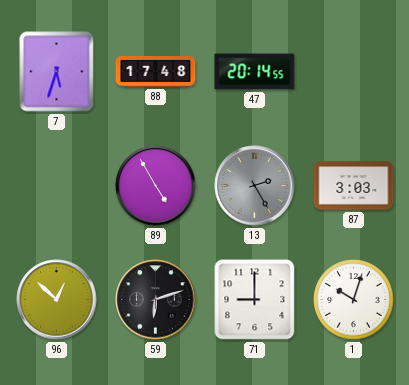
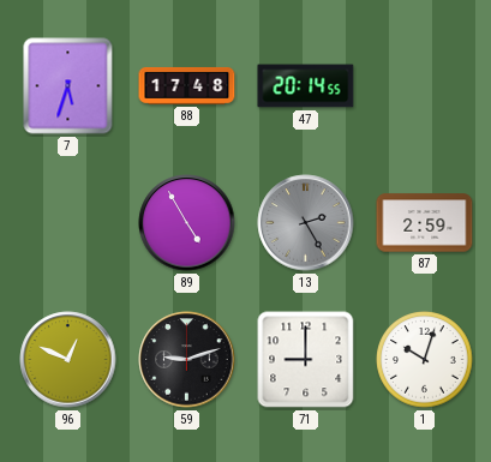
87: 3:03 -> 2:59
96: 12:52 -> 12:49
59: 6:12 -> 9:12
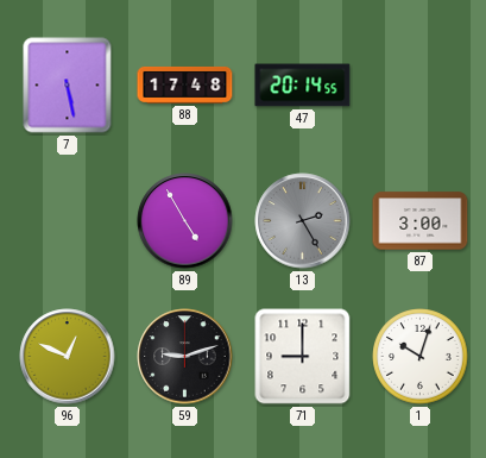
7: 5:33 -> 5:28
87: 2:59 -> 3:00
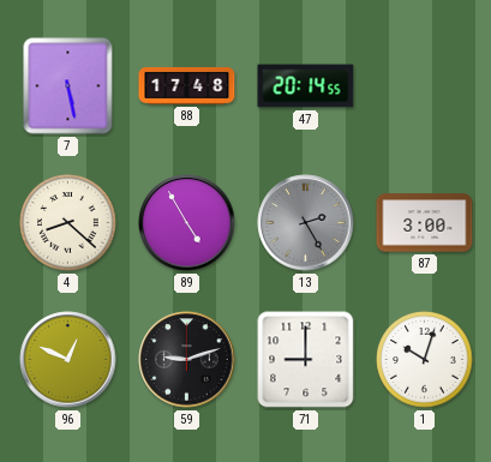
4: none -> 8:22
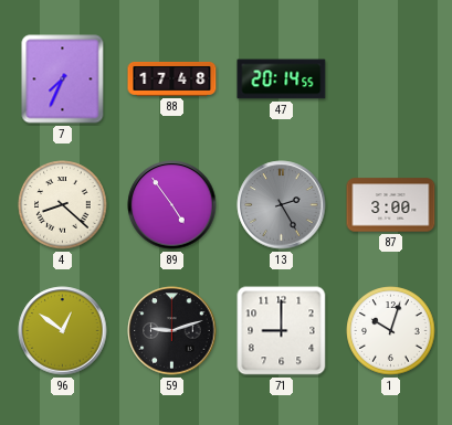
7: 5:28 -> 7:34
89: 4:55 -> 4:54
96: 12:49 -> 12:51
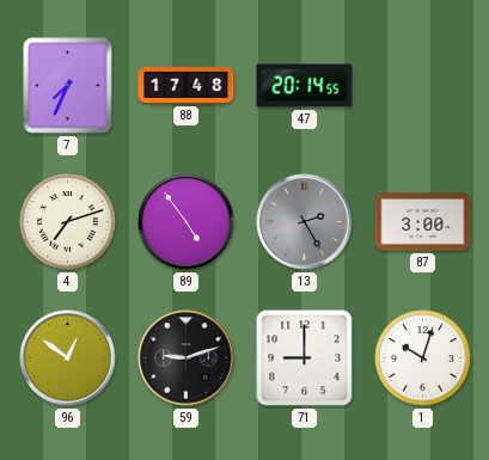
4: 8:22 -> 7:12
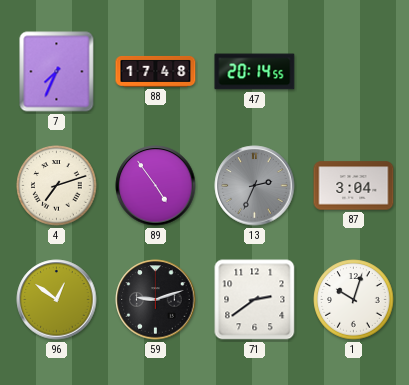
13: 2:25 -> 2:34
87: 3:00 -> 3:04
71: 9:00 -> 2:39
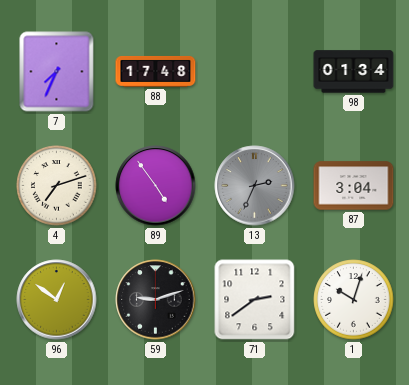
47: 20:14 -> none
98: none -> 01:34
